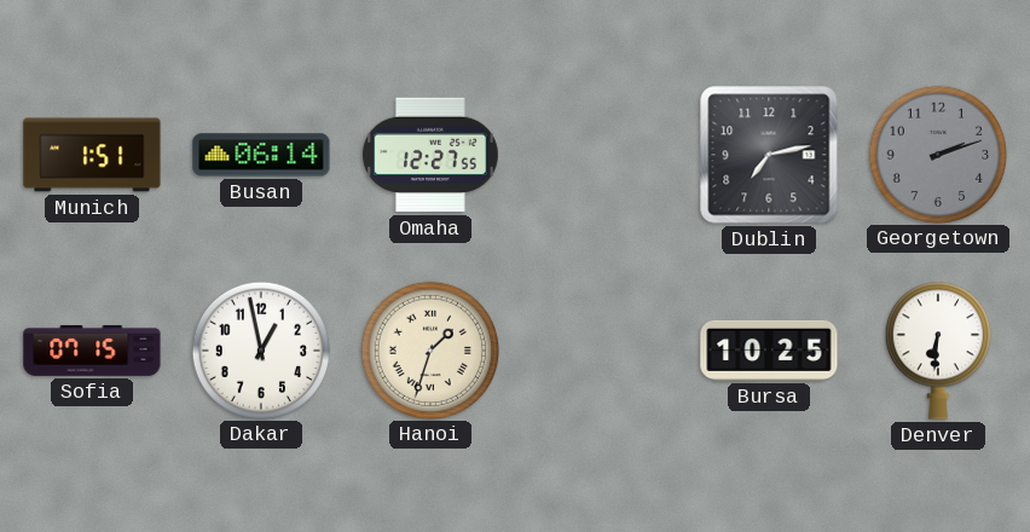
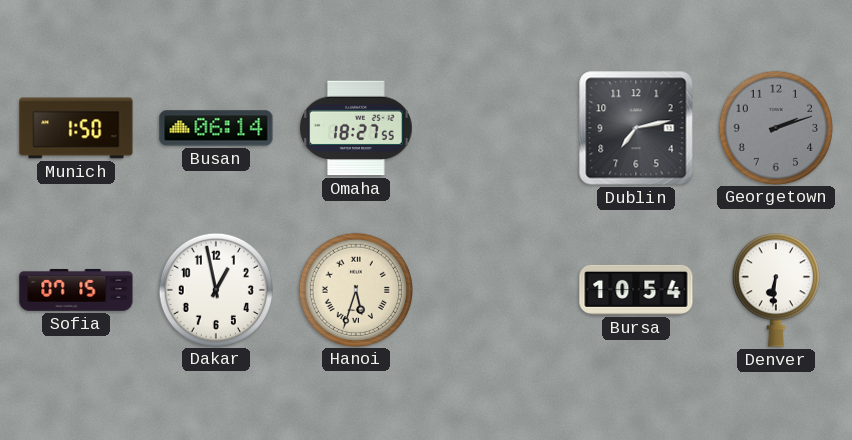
Munich: 1:51 -> 1:50
Omaha: 12:27 -> 18:27
Hanoi: 1:33 -> 5:33
Bursa: 10:25 -> 10:54
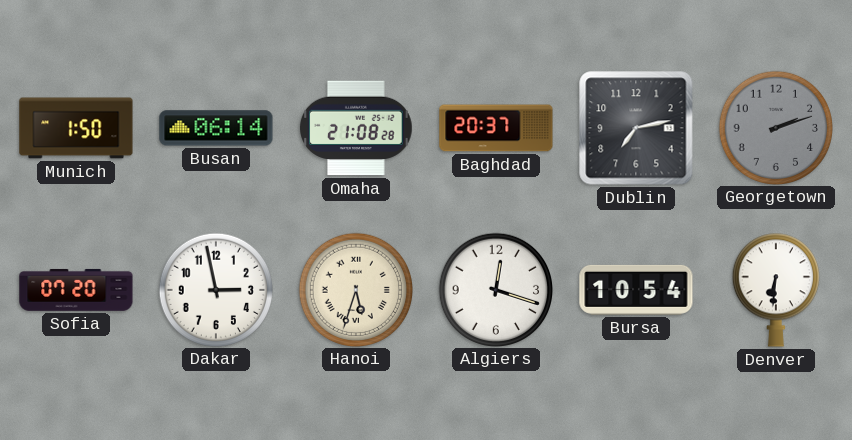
Omaha: 18:27 -> 21:08
Baghdad: none -> 20:37
Sofia: 07:15 -> 07:20
Dakar: 12:58 -> 2:58
Algiers: none -> 12:18
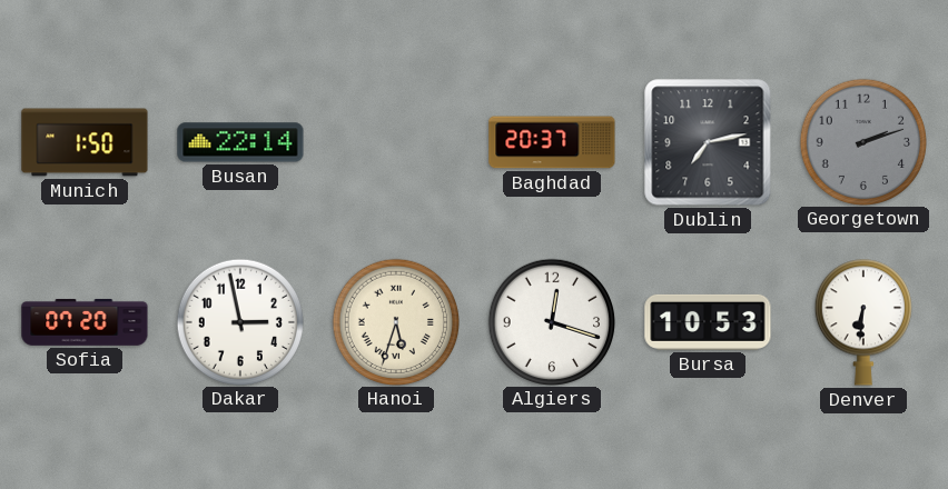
Busan: 06:14 -> 22:14
Omaha: 21:08 -> none
Bursa: 10:54 -> 10:53
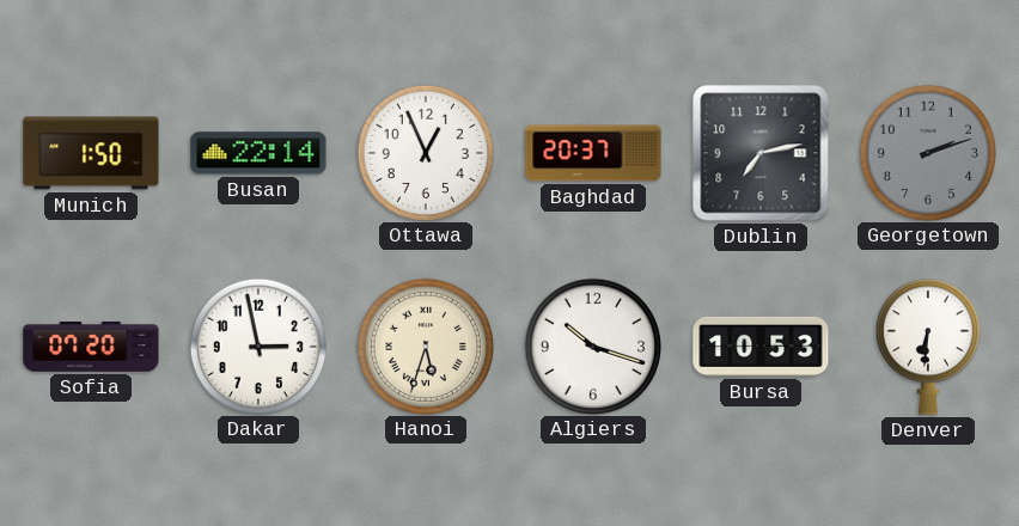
Ottawa: none -> 12:56
Algiers: 12:18 -> 10:18
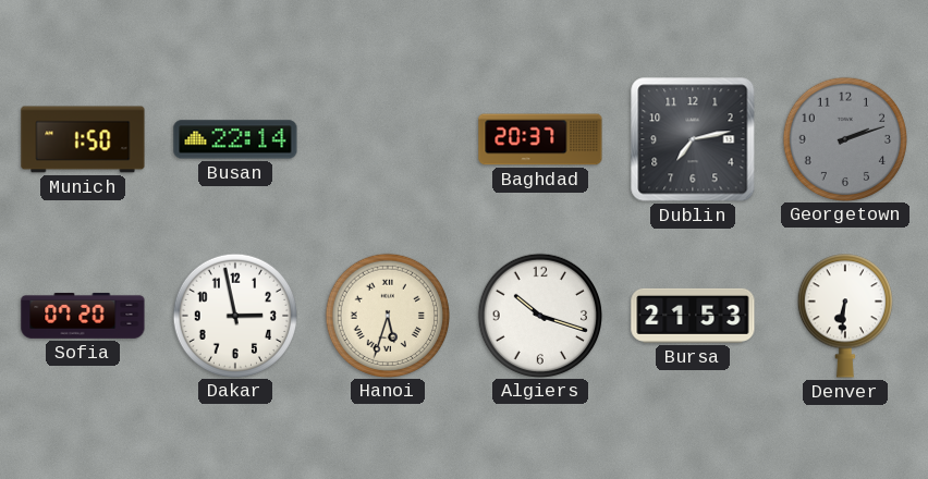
Ottawa: 12:56 -> none
Bursa: 10:53 -> 21:53
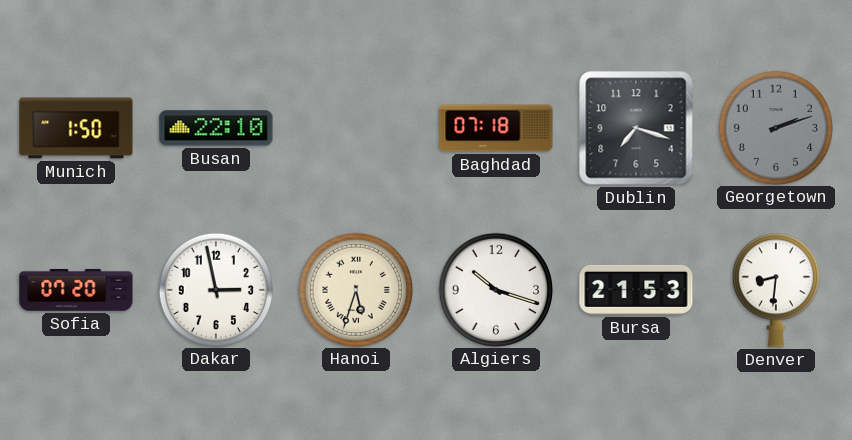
Busan: 22:14 -> 22:10
Baghdad: 20:37 -> 07:18
Dublin: 7:13 -> 7:18
Denver: 6:31 -> 8:31
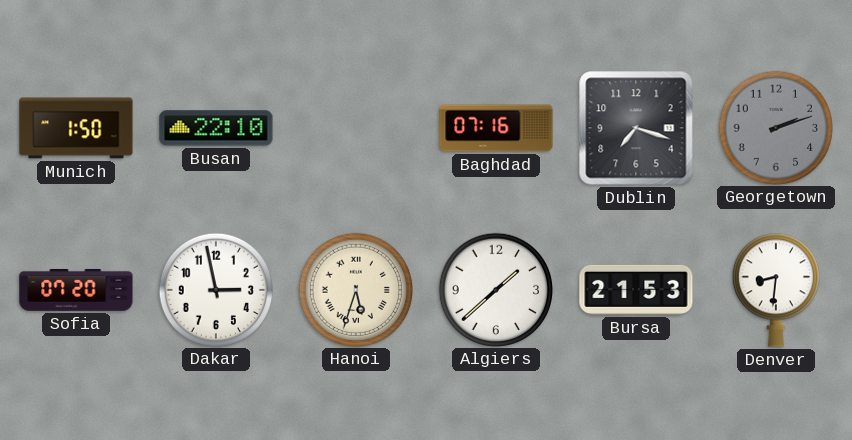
Baghdad: 07:18 -> 07:16
Algiers: 10:18 -> 1:38
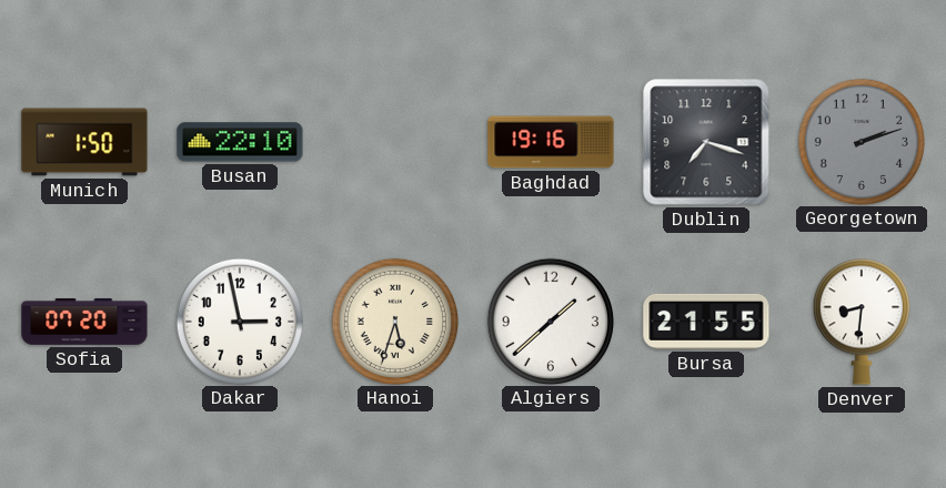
Baghdad: 07:16 -> 19:16
Bursa: 21:53 -> 21:55
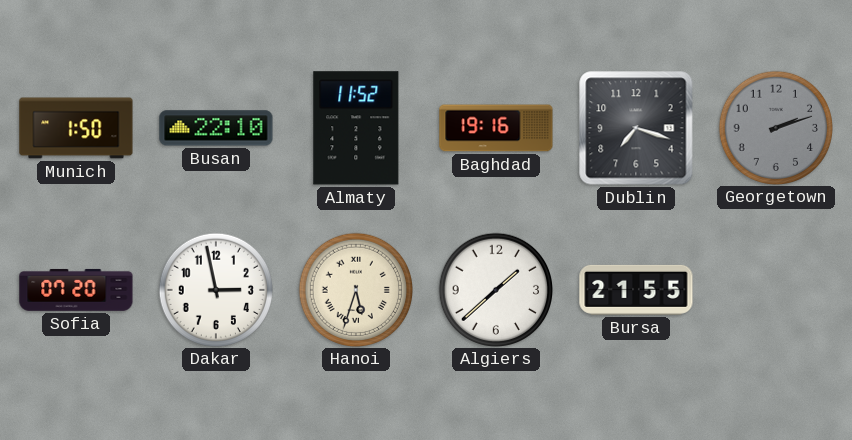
Almaty: none -> 11:52
Denver: 8:31 -> none
